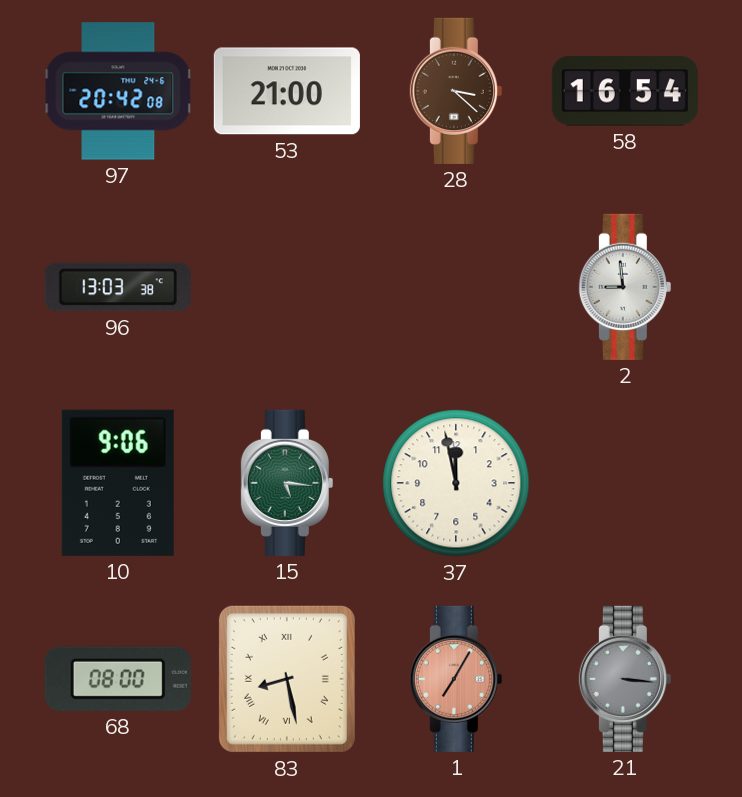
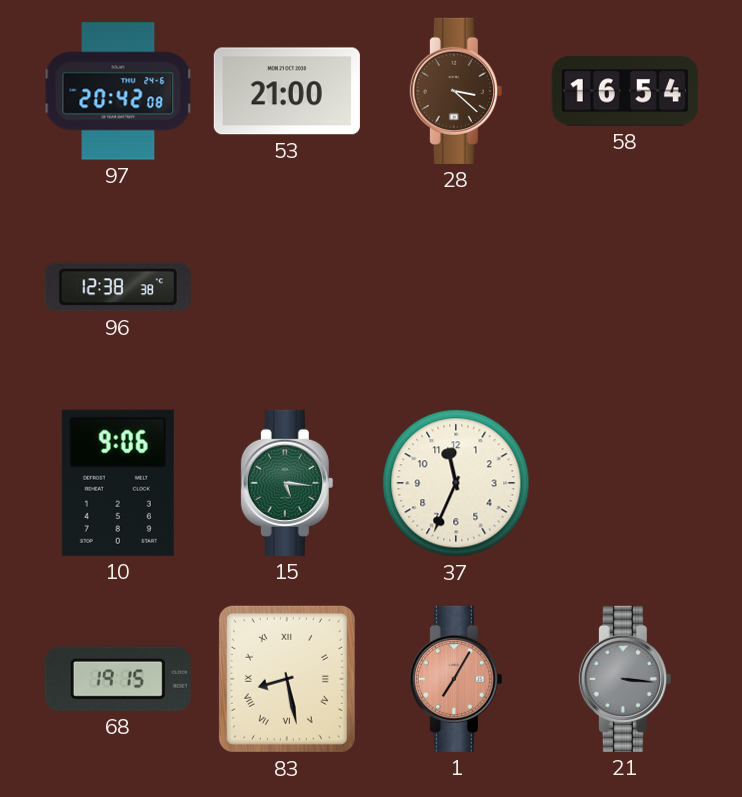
96: 13:03 -> 12:38
2: 8:59 -> none
37: 11:58 -> 11:34
68: 08:00 -> 19:15
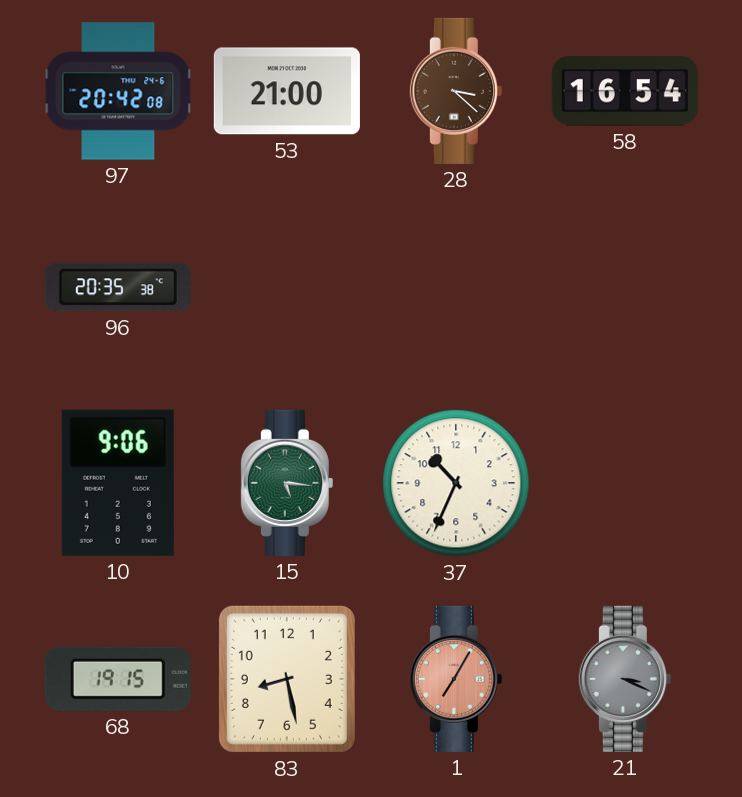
96: 12:38 -> 20:35
37: 11:34 -> 10:34
83 numerals: Roman -> Arabic
21: 3:16 -> 3:19
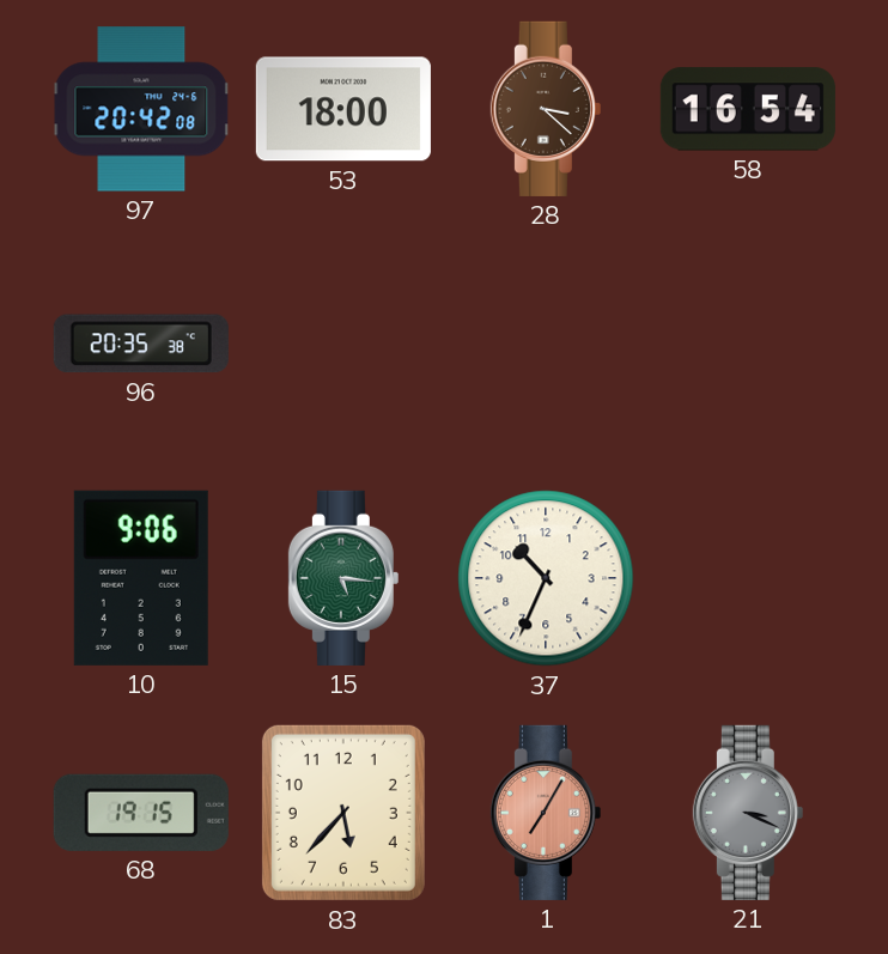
53: 21:00 -> 18:00
83: 8:28 -> 5:37
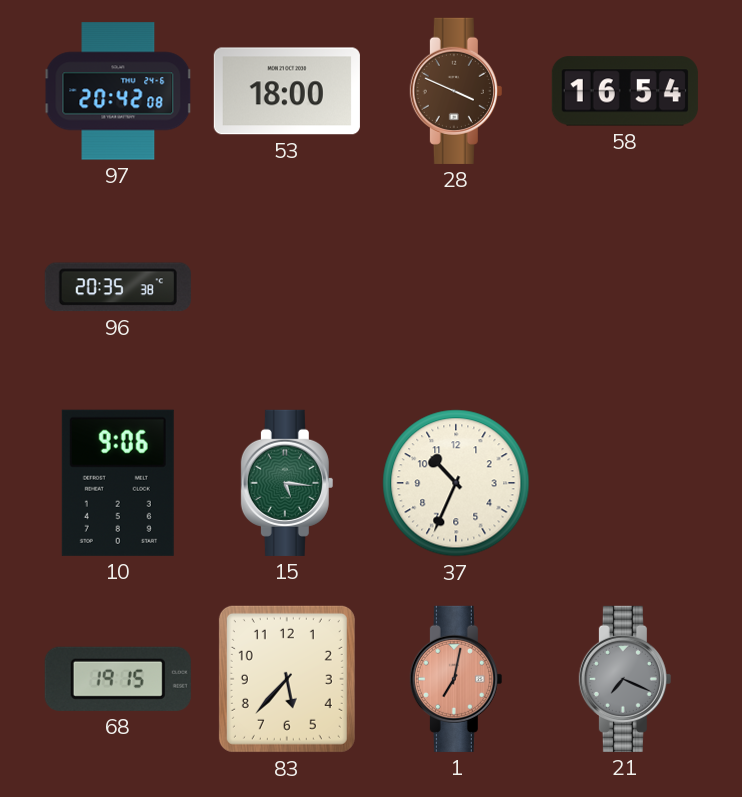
28: 3:22 -> 3:49
1: 7:05 -> 7:02
21: 3:19 -> 7:19
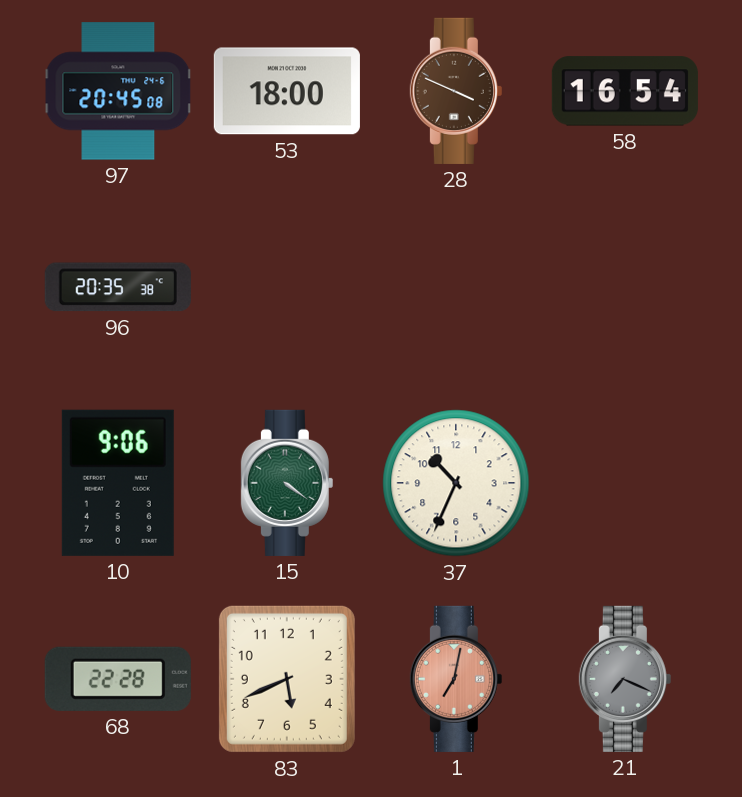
97: 20:42 -> 20:45
15: 5:16 -> 4:21
68: 19:15 -> 22:28
83: 5:37 -> 5:41
